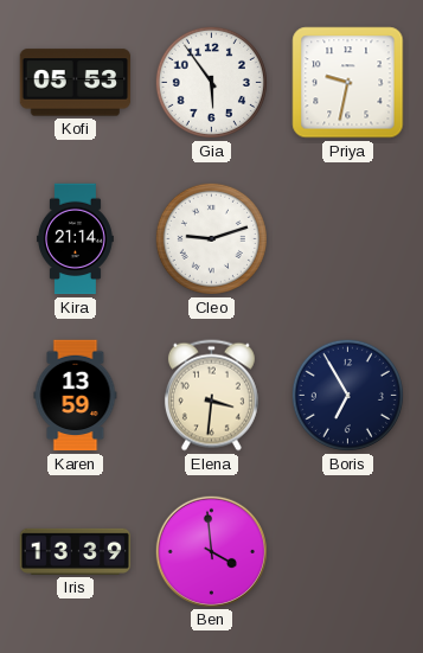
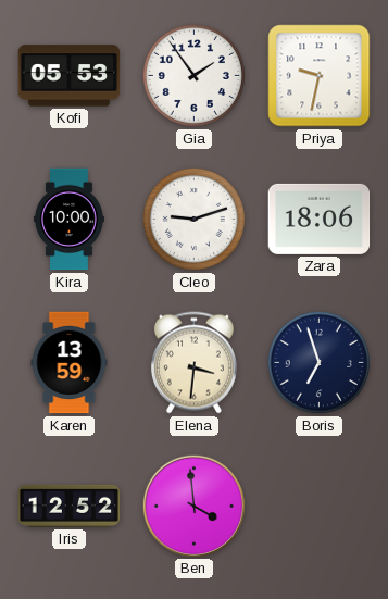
Gia: 5:54 -> 1:54
Kira: 21:14 -> 10:00
Zara: none -> 18:06
Boris: 6:55 -> 6:57
Iris: 13:39 -> 12:52
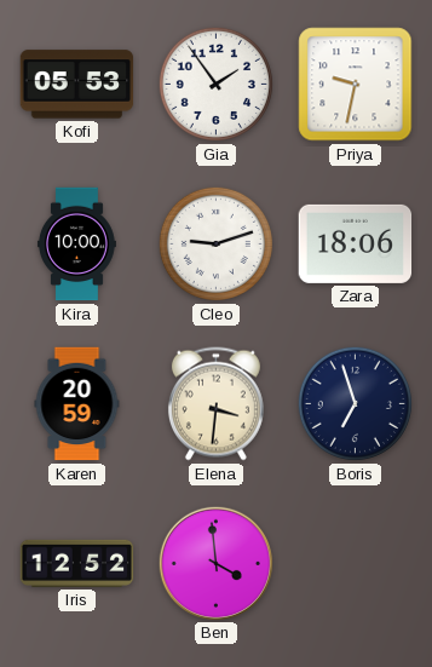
Karen: 13:59 -> 20:59
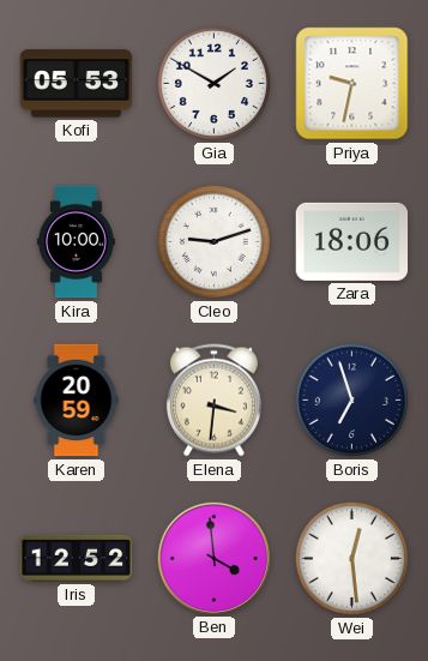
Gia: 1:54 -> 1:50
Wei: none -> 12:29
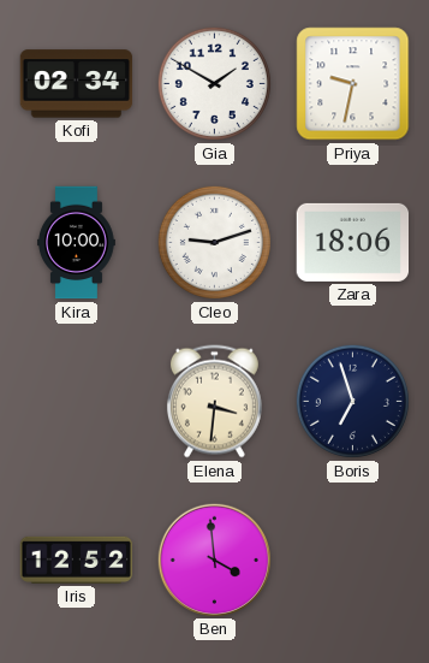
Kofi: 05:53 -> 02:34
Karen: 20:59 -> none
Wei: 12:29 -> none
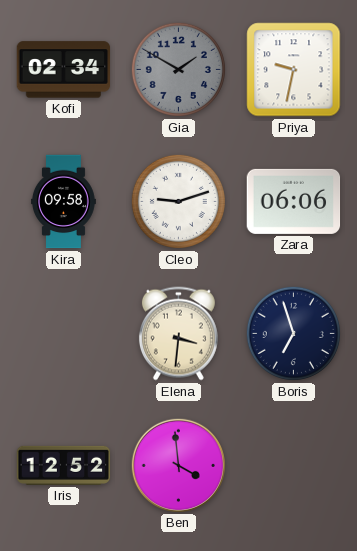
Gia dial: white -> grey
Kira: 10:00 -> 09:58
Zara: 18:06 -> 06:06
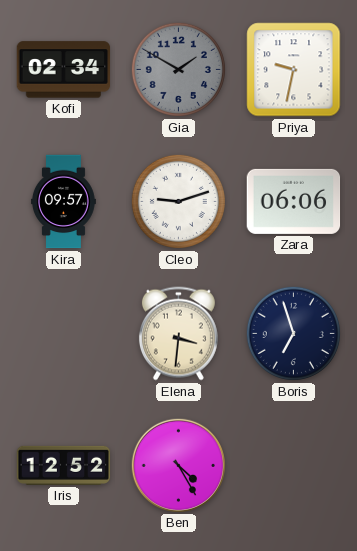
Kira: 09:58 -> 09:57
Ben: 3:59 -> 4:25
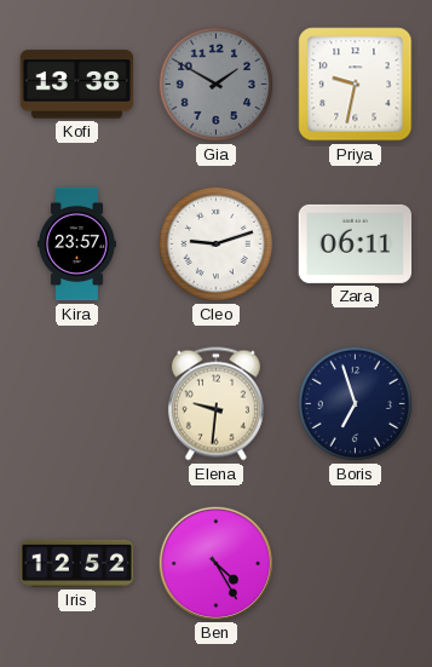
Kofi: 02:34 -> 13:38
Kira: 09:57 -> 23:57
Zara: 06:06 -> 06:11
Elena: 3:31 -> 9:31
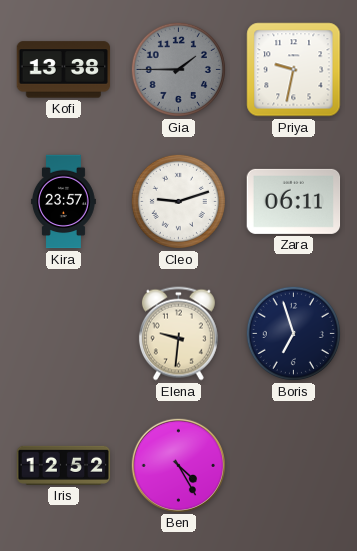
Gia: 1:50 -> 1:45
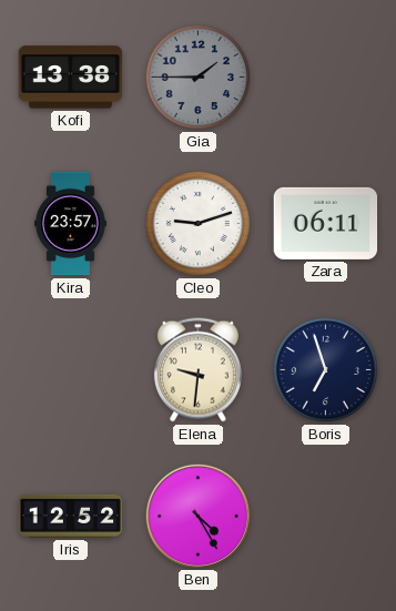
Priya: 9:32 -> none
